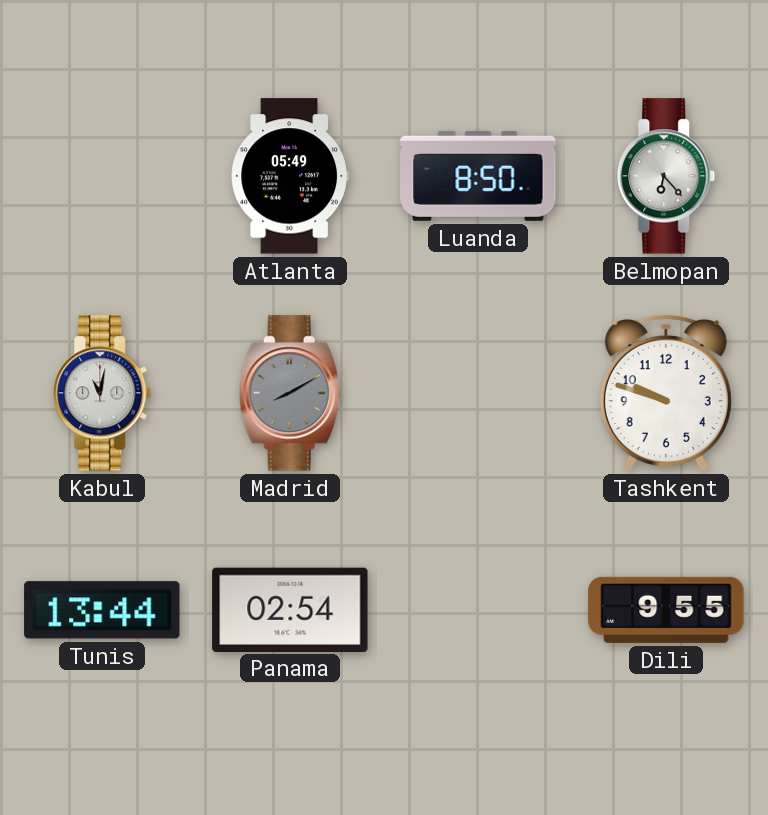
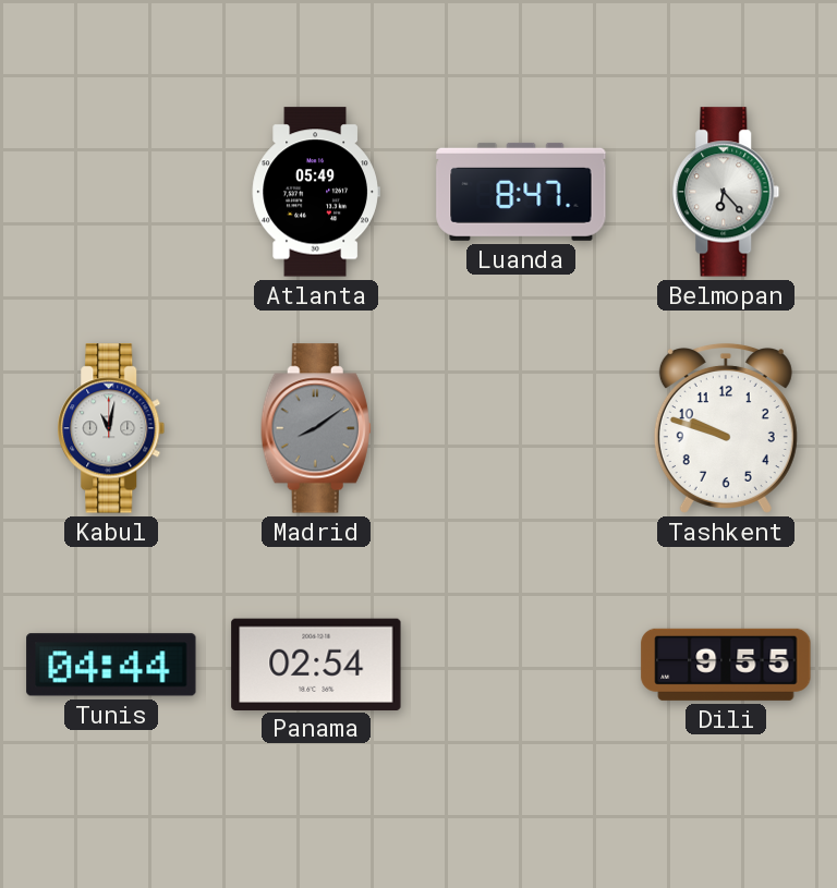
Luanda: 8:50 -> 8:47
Madrid: 8:10 -> 8:09
Tunis: 13:44 -> 04:44
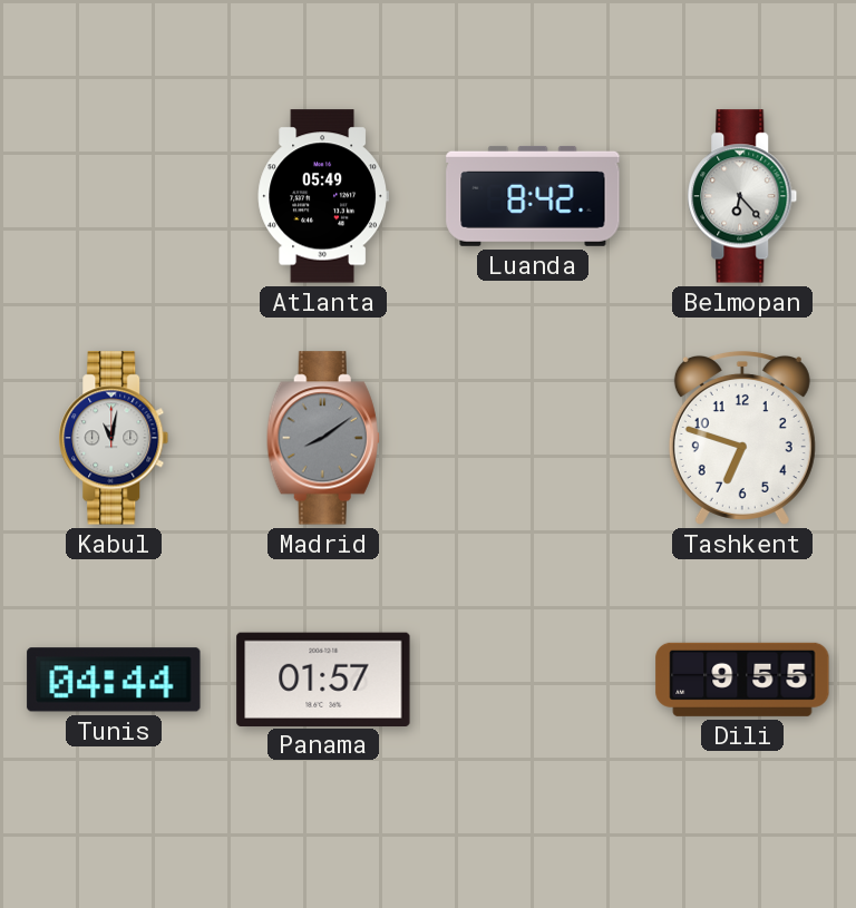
Luanda: 8:47 -> 8:42
Tashkent: 9:48 -> 6:48
Panama: 02:54 -> 01:57
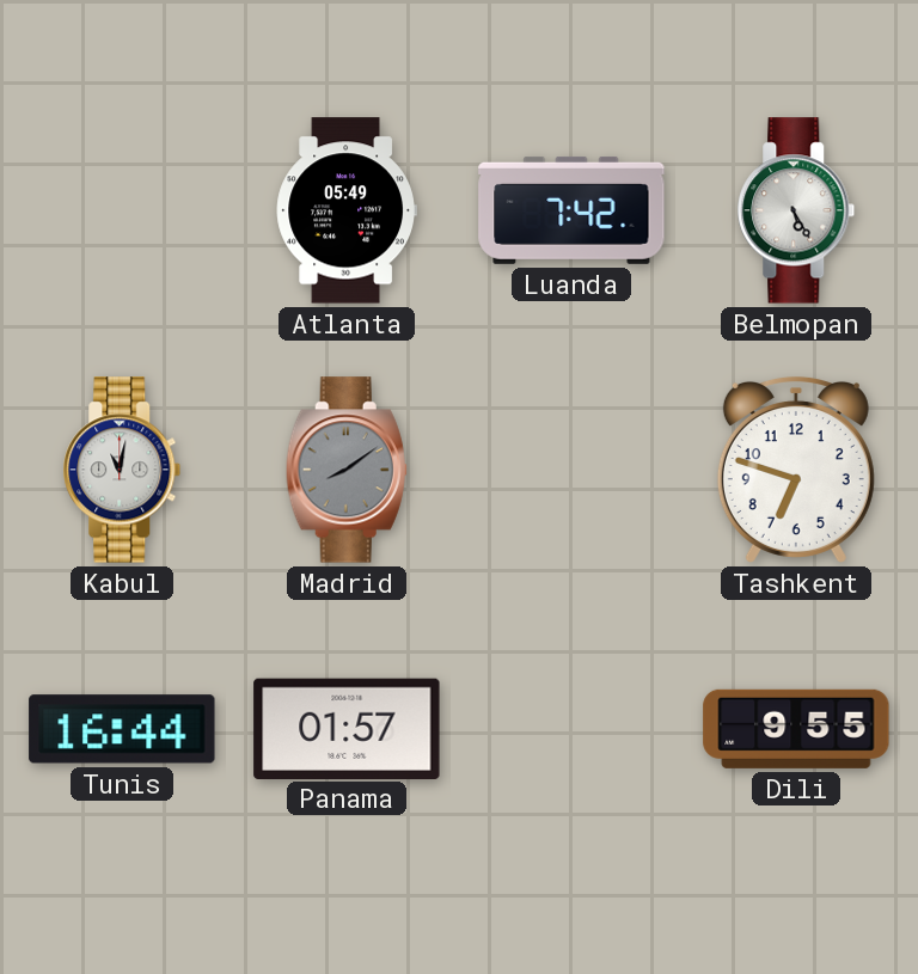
Luanda: 8:42 -> 7:42
Belmopan: 6:23 -> 5:25
Tunis: 04:44 -> 16:44
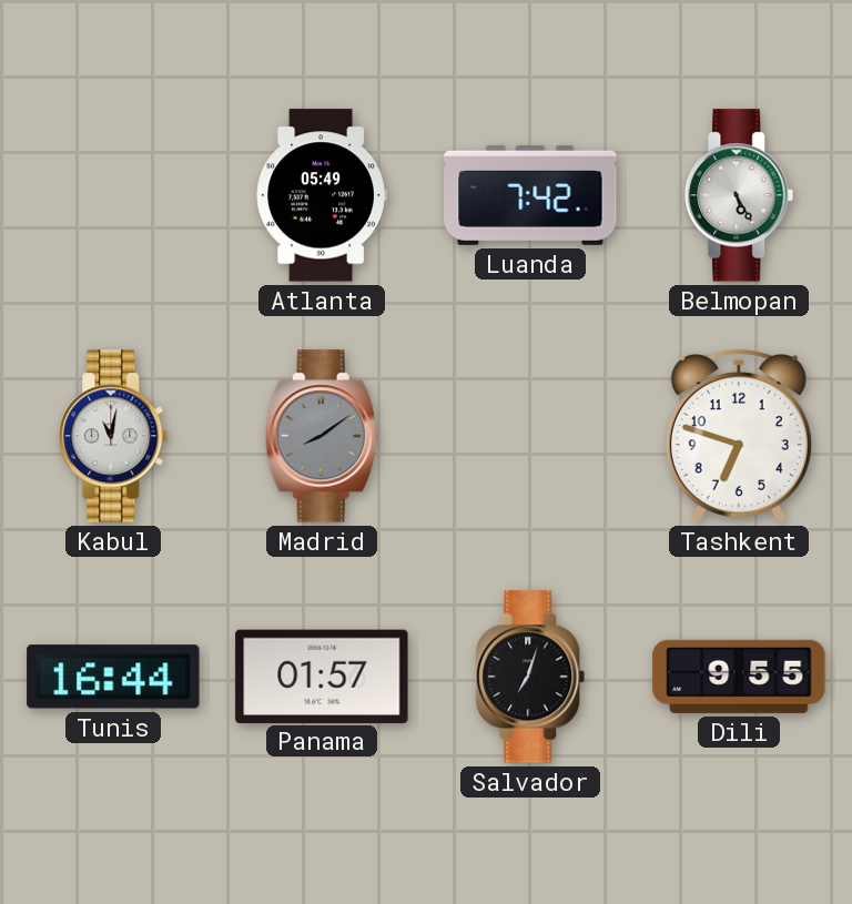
Salvador: none -> 7:03
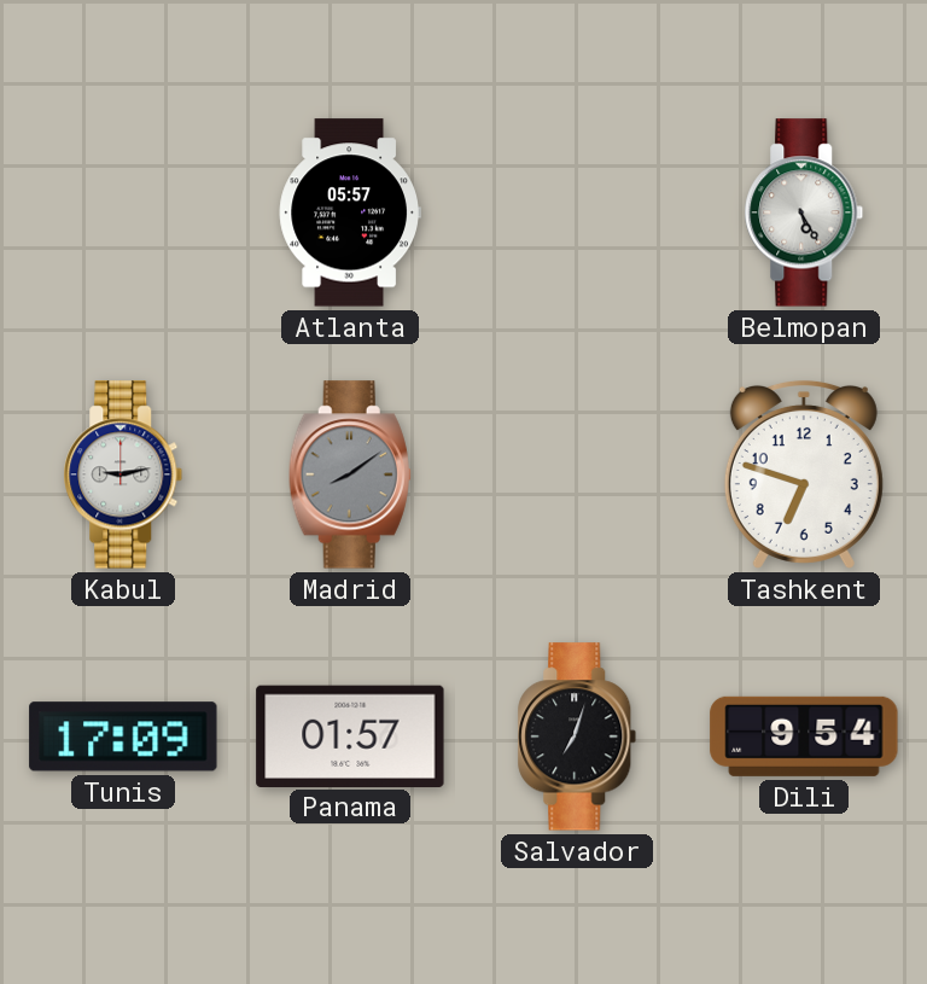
Atlanta: 05:49 -> 05:57
Luanda: 7:42 -> none
Kabul: 11:02 -> 9:13
Tunis: 16:44 -> 17:09
Dili: 9:55 -> 9:54
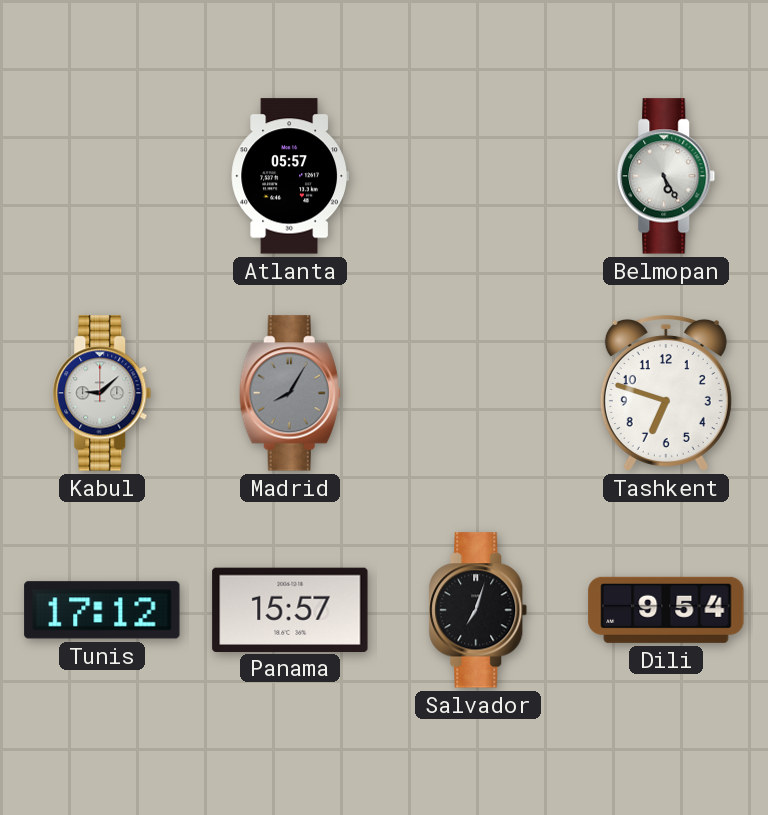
Kabul: 9:13 -> 9:08
Madrid: 8:09 -> 8:05
Tunis: 17:09 -> 17:12
Panama: 01:57 -> 15:57
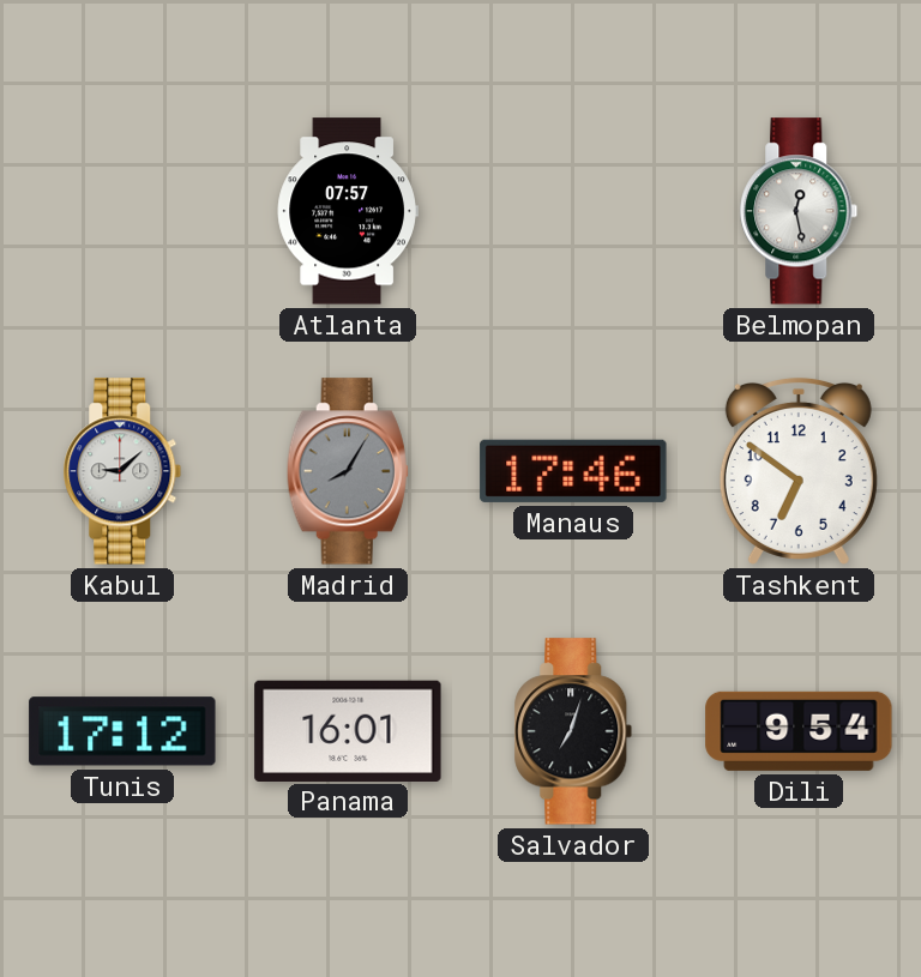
Atlanta: 05:57 -> 07:57
Belmopan: 5:25 -> 12:28
Manaus: none -> 17:46
Tashkent: 6:48 -> 6:51
Panama: 15:57 -> 16:01
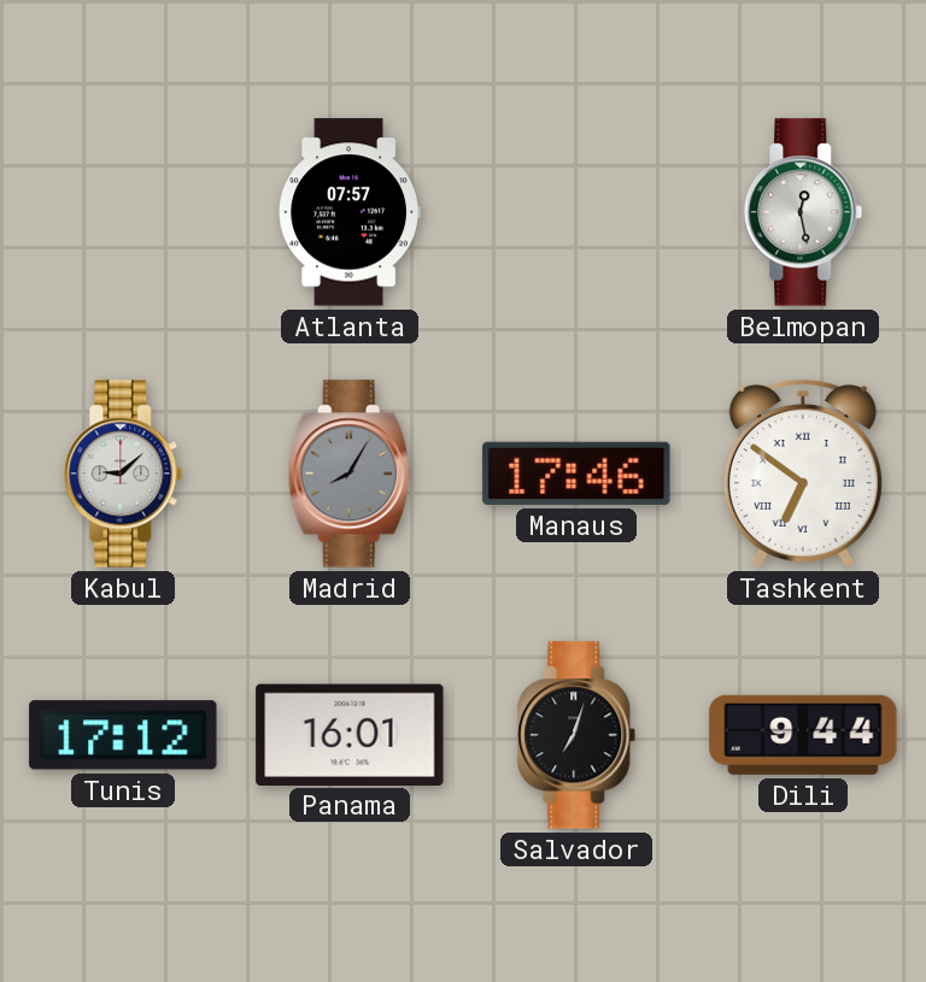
Tashkent numerals: Arabic -> Roman
Dili: 9:54 -> 9:44
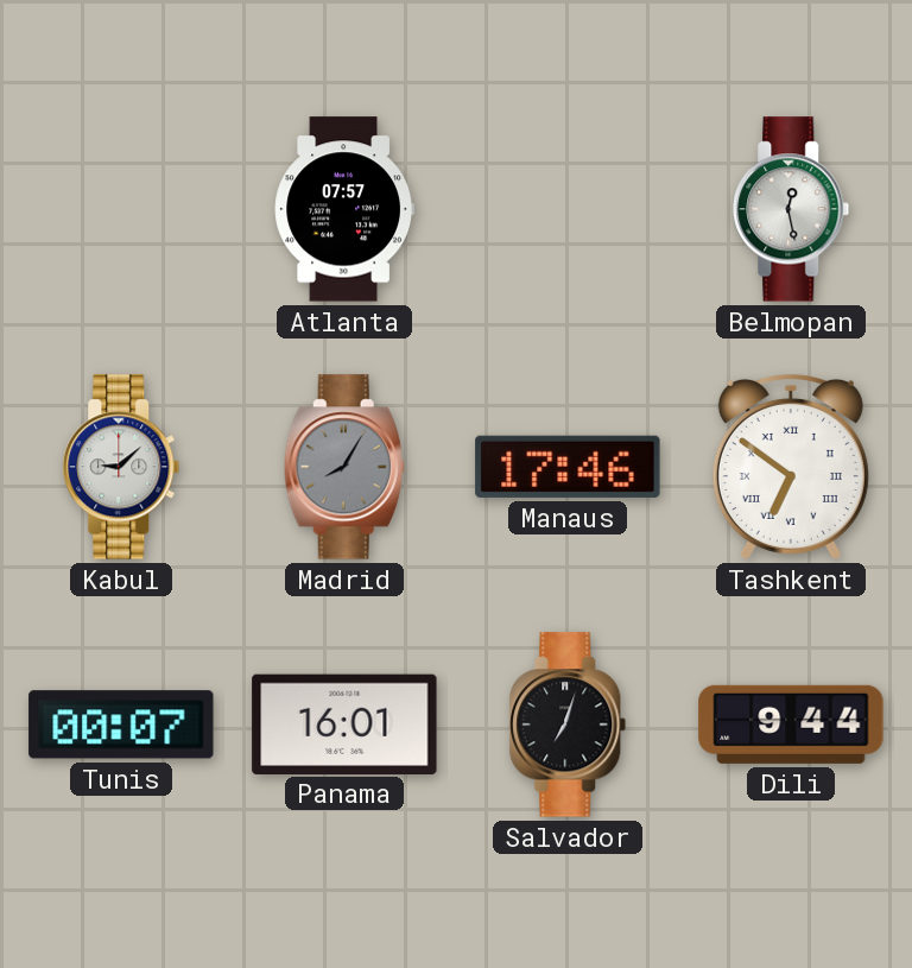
Tunis: 17:12 -> 00:07
